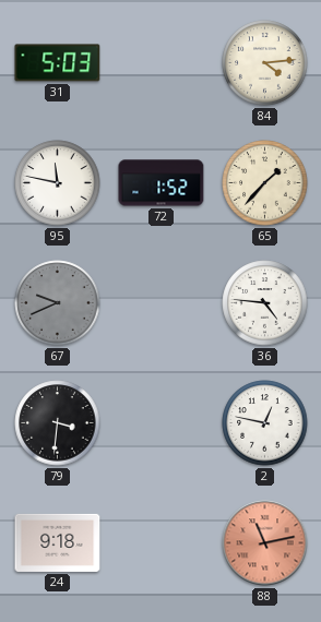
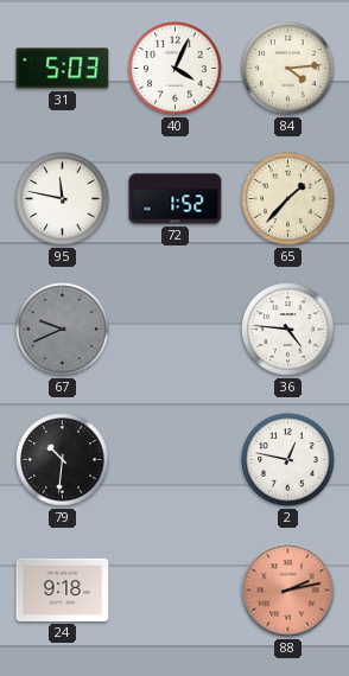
40: none -> 4:04
79: 3:31 -> 10:31
88: 11:13 -> 2:13
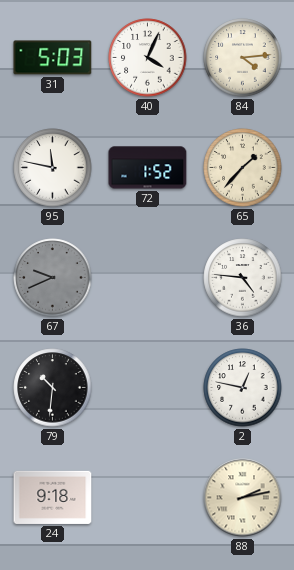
88 dial: salmon -> cream
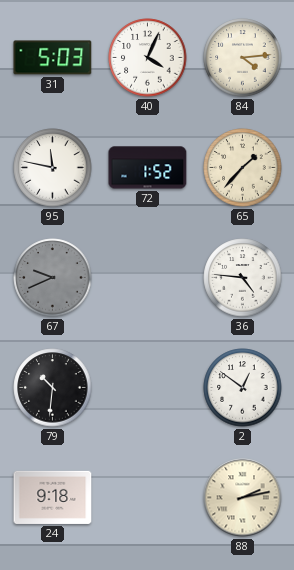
2: 12:47 -> 12:51
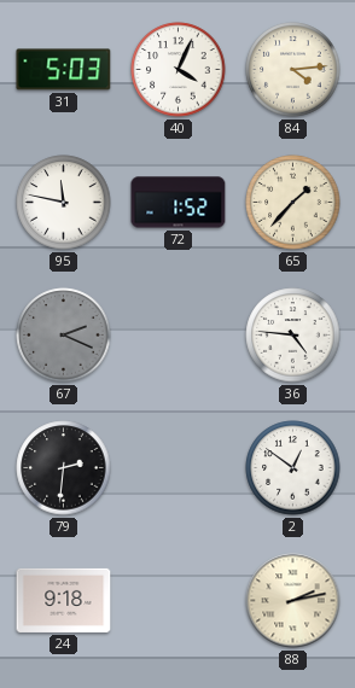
67: 9:41 -> 2:19
79: 10:31 -> 2:31
